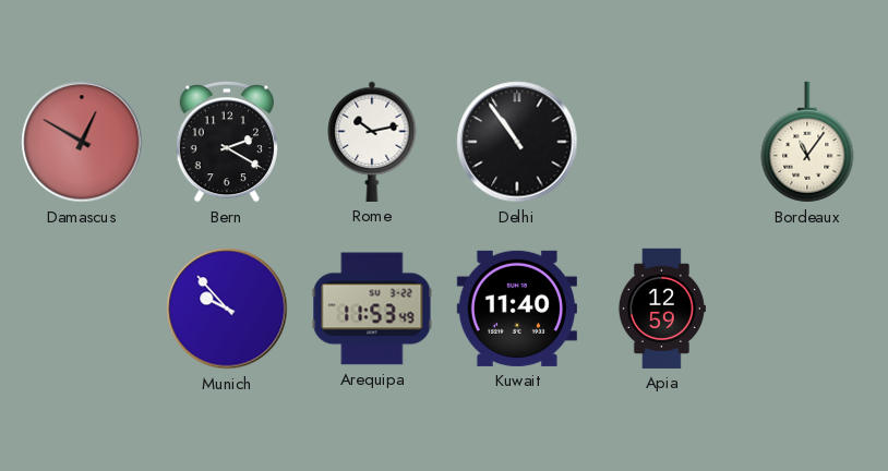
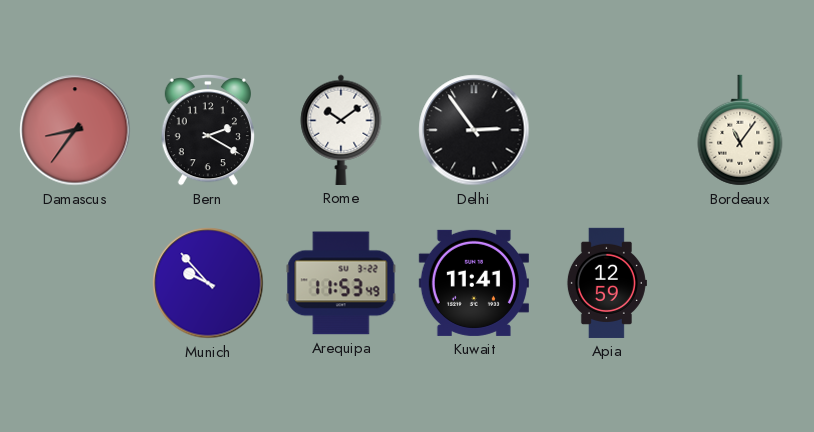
Damascus: 12:50 -> 8:36
Rome: 10:13 -> 10:09
Delhi: 10:54 -> 2:54
Kuwait: 11:40 -> 11:41
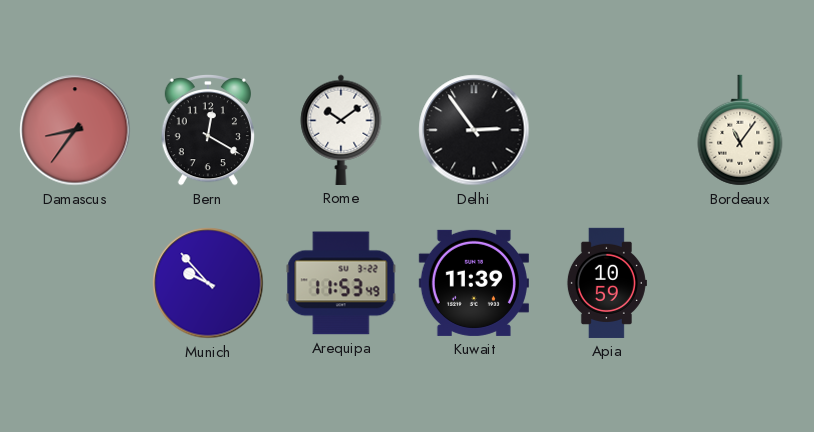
Bern: 2:20 -> 12:20
Kuwait: 11:41 -> 11:39
Apia: 12:59 -> 10:59
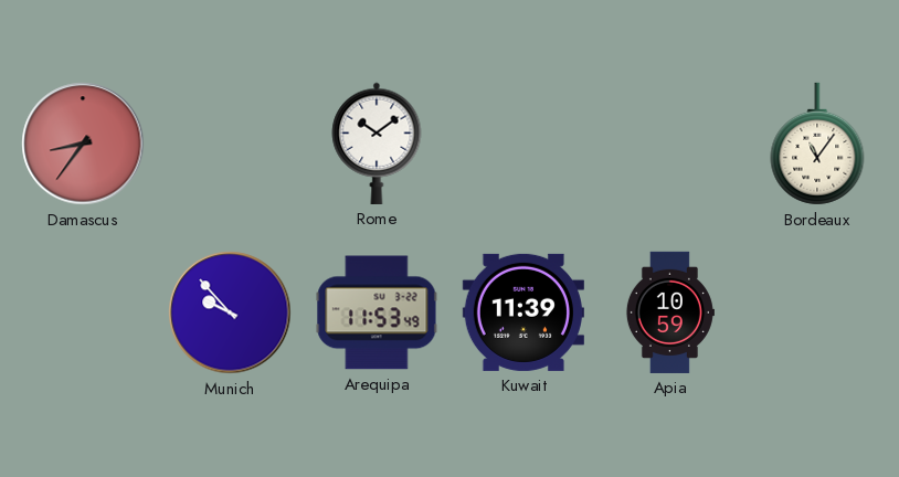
Bern: 12:20 -> none
Delhi: 2:54 -> none
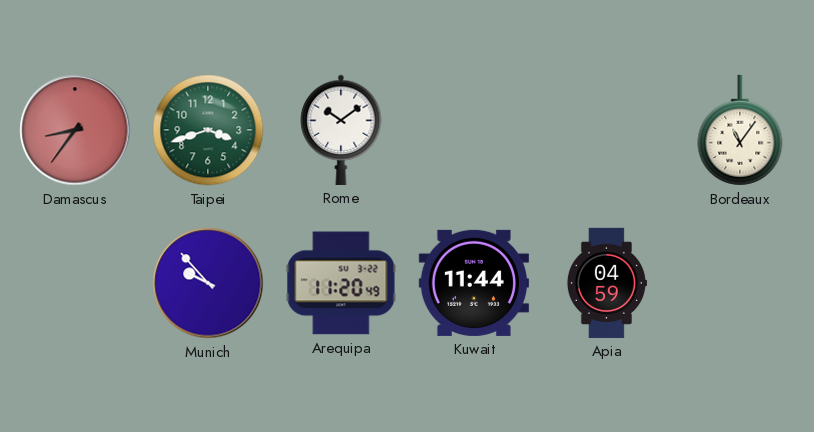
Taipei: none -> 3:42
Arequipa: 11:53 -> 11:20
Kuwait: 11:39 -> 11:44
Apia: 10:59 -> 04:59
